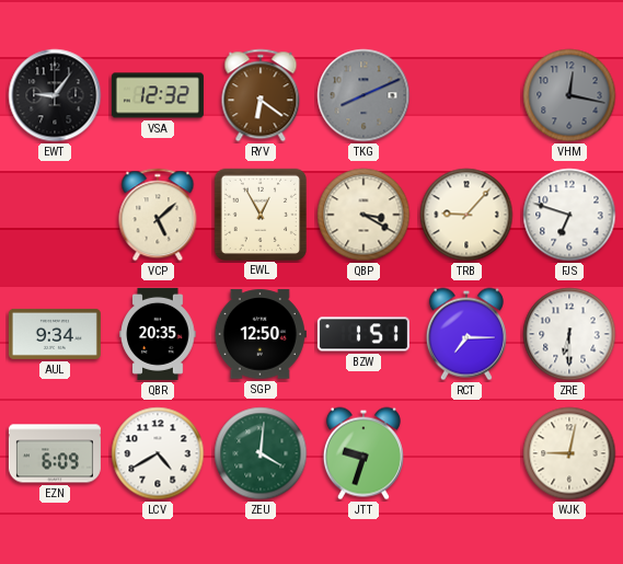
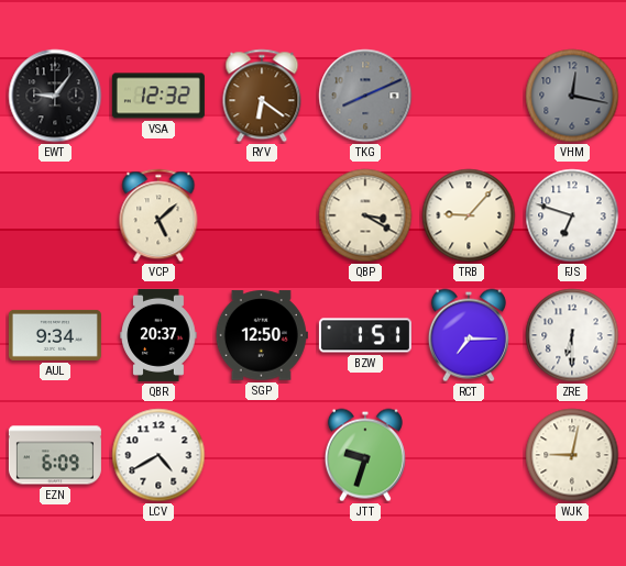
EWL: 12:55 -> none
QBR: 20:35 -> 20:37
ZEU: 4:01 -> none
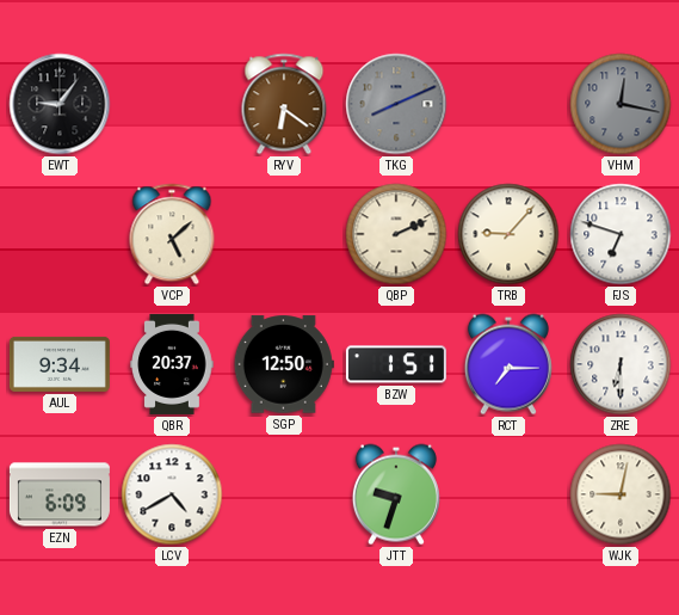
VSA: 12:32 -> none
QBP: 3:20 -> 2:11
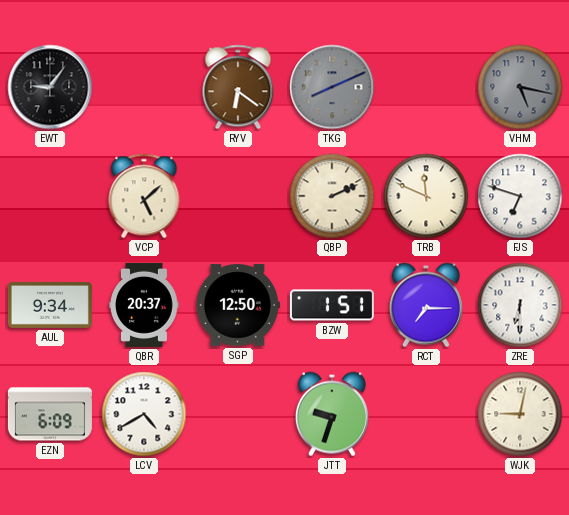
VHM: 12:17 -> 5:17
TRB: 9:07 -> 11:49
